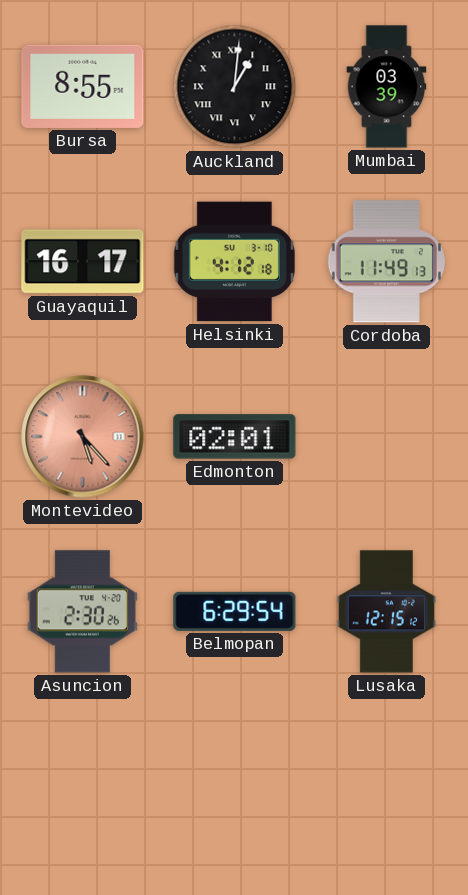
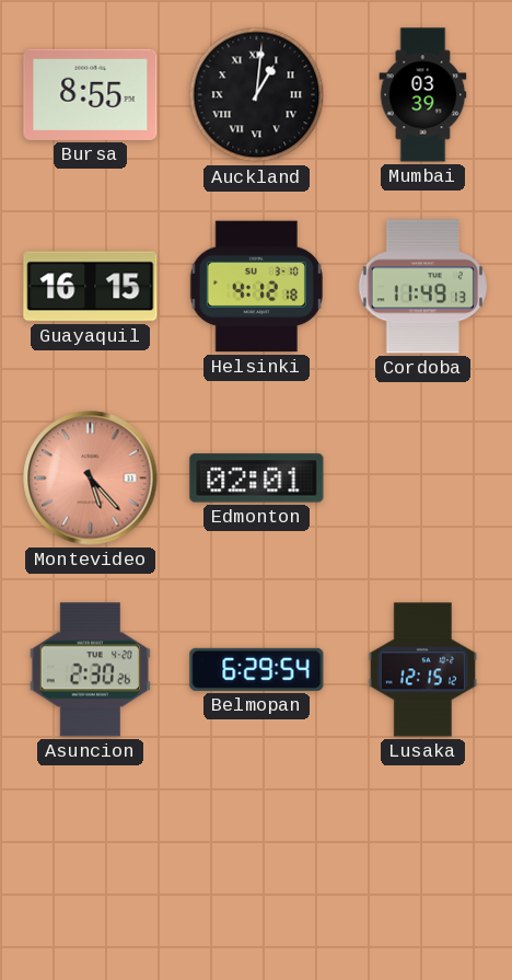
Guayaquil: 16:17 -> 16:15
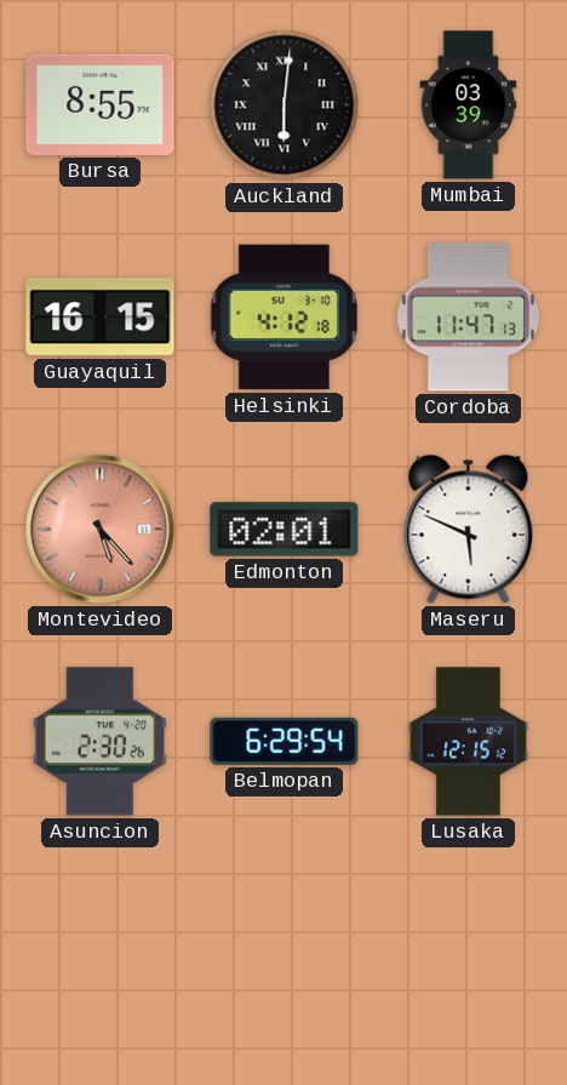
Auckland: 1:01 -> 6:01
Cordoba: 11:49 -> 11:47
Maseru: none -> 5:49
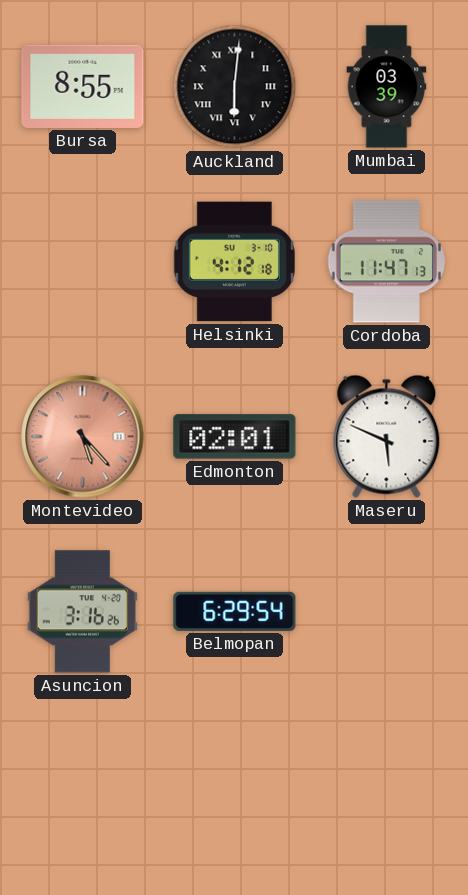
Guayaquil: 16:15 -> none
Asuncion: 2:30 -> 3:16
Lusaka: 12:15 -> none
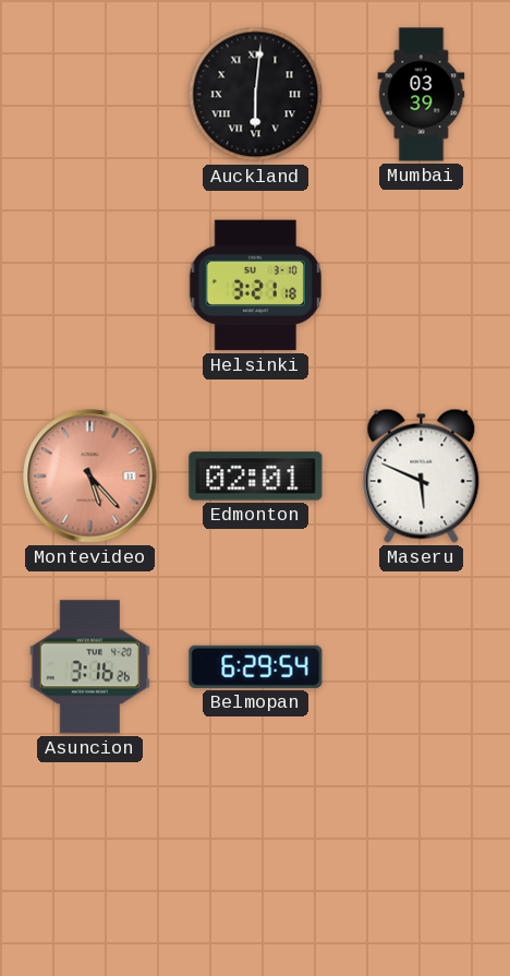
Bursa: 8:55 -> none
Helsinki: 4:12 -> 3:21
Cordoba: 11:47 -> none
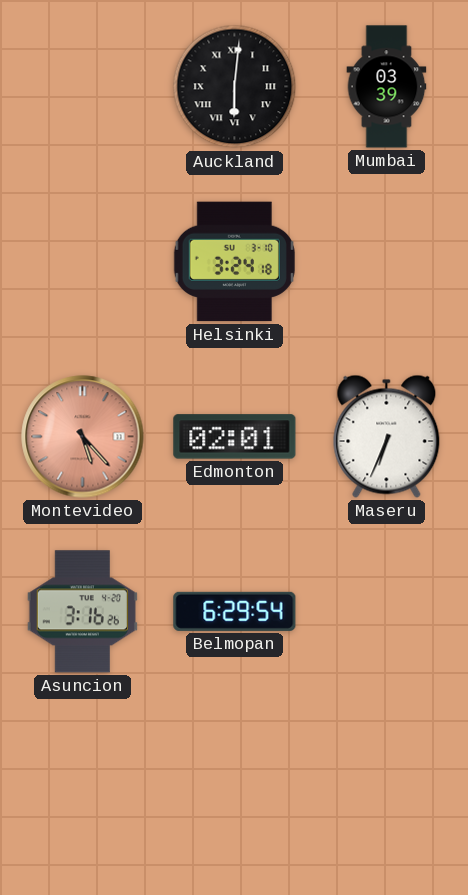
Helsinki: 3:21 -> 3:24
Maseru: 5:49 -> 6:34
